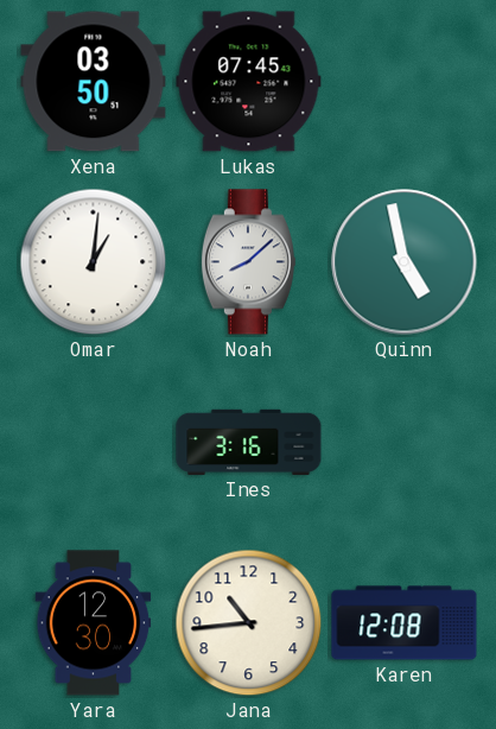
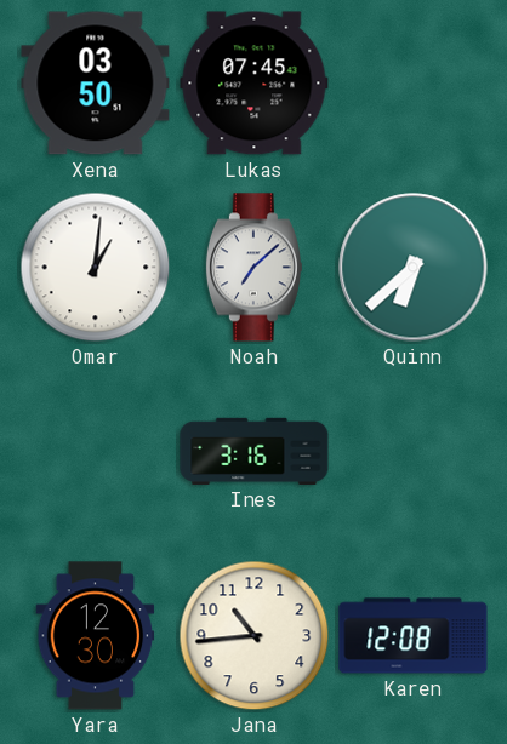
Noah: 8:08 -> 7:08
Quinn: 4:58 -> 6:38
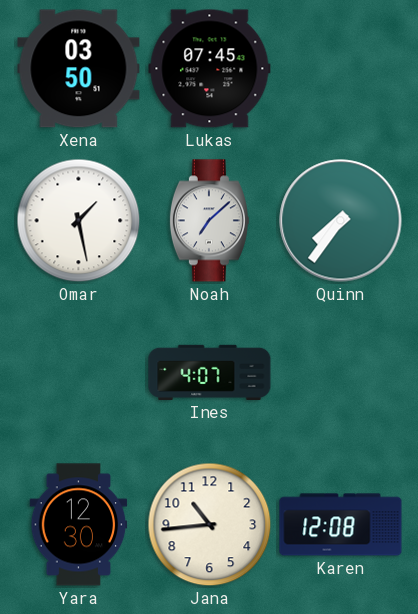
Omar: 1:01 -> 1:28
Quinn: 6:38 -> 7:36
Ines: 3:16 -> 4:07
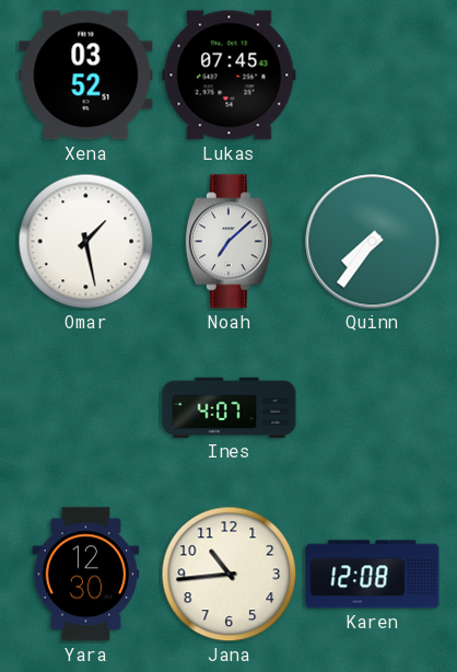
Xena: 03:50 -> 03:52
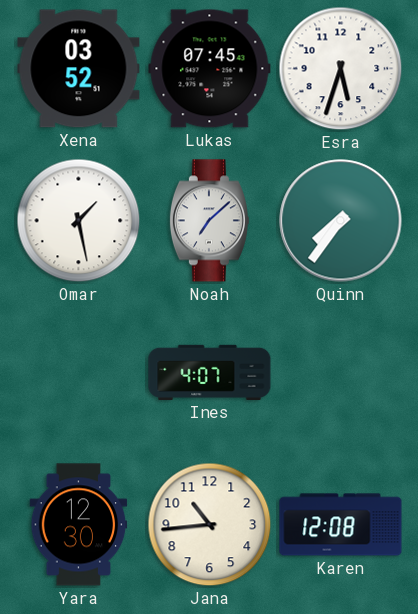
Esra: none -> 5:33
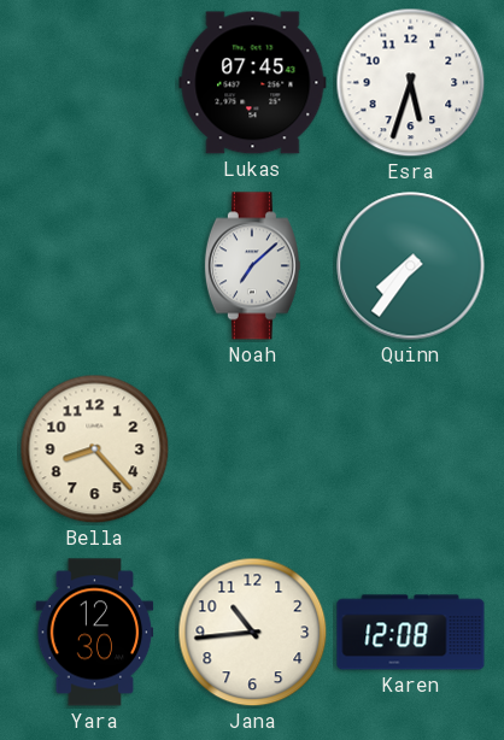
Xena: 03:52 -> none
Omar: 1:28 -> none
Bella: none -> 8:23
Ines: 4:07 -> none
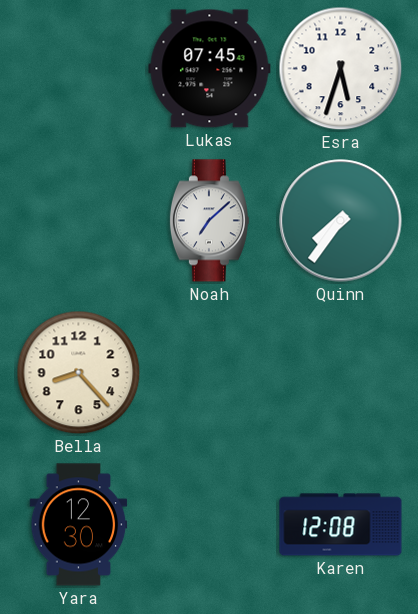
Jana: 10:44 -> none
